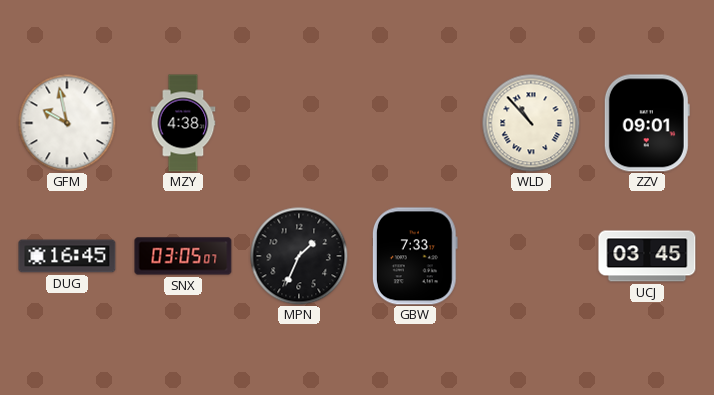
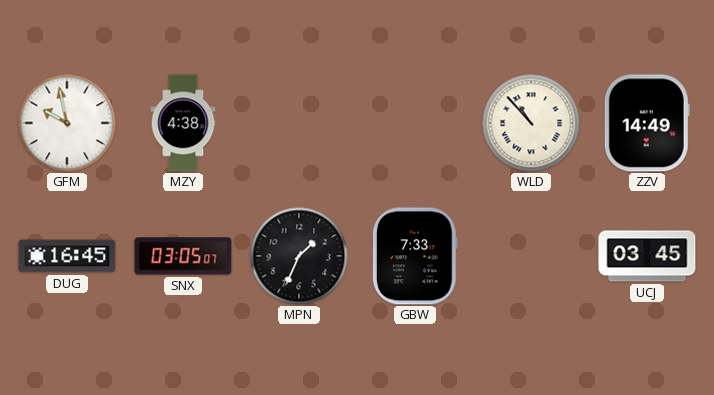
ZZV: 09:01 -> 14:49
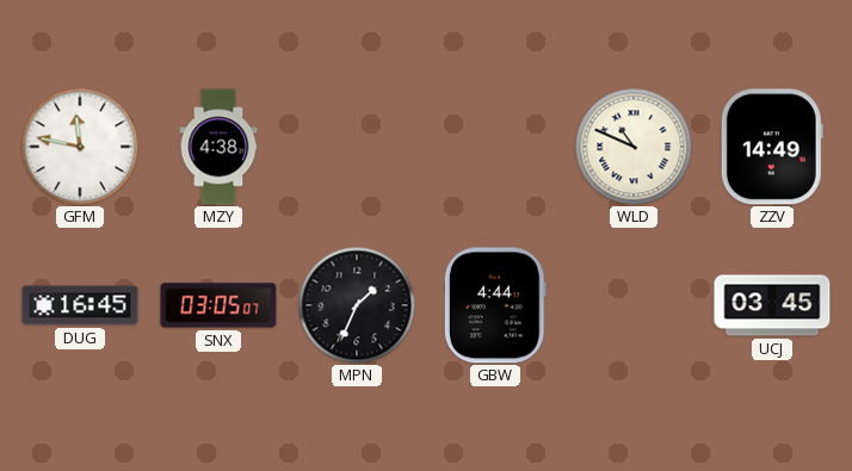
GFM: 9:58 -> 11:47
WLD: 10:53 -> 10:49
GBW: 7:33 -> 4:44
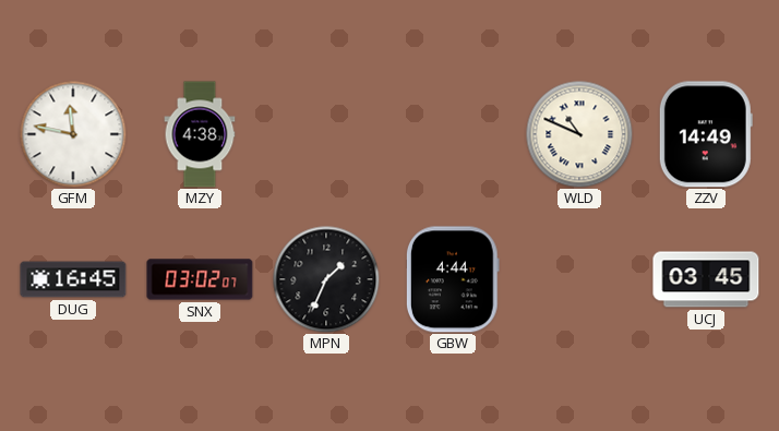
SNX: 03:05 -> 03:02
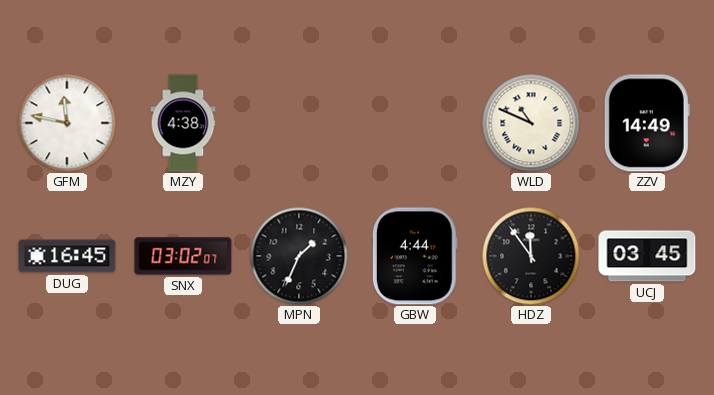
HDZ: none -> 11:54
